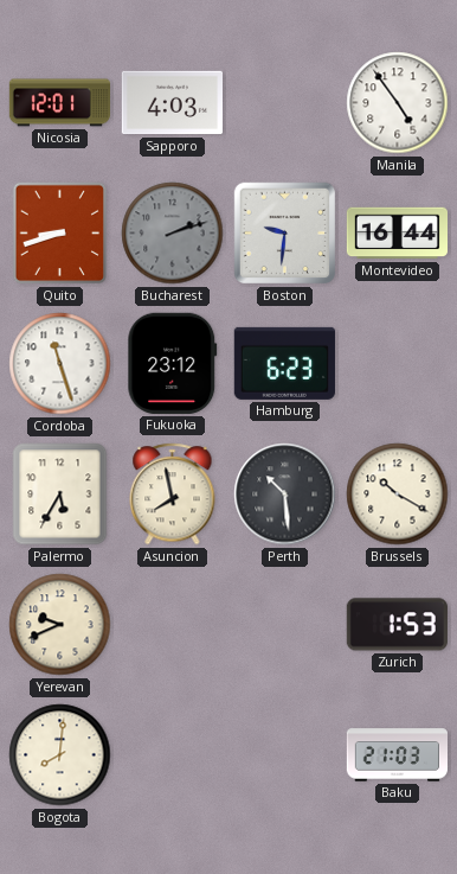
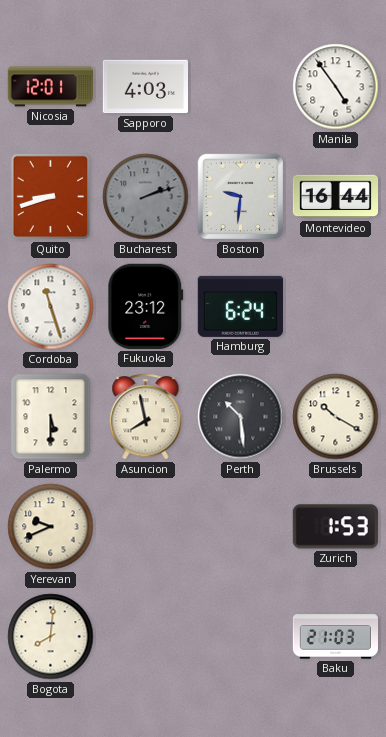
Hamburg: 6:23 -> 6:24
Palermo: 5:35 -> 5:30
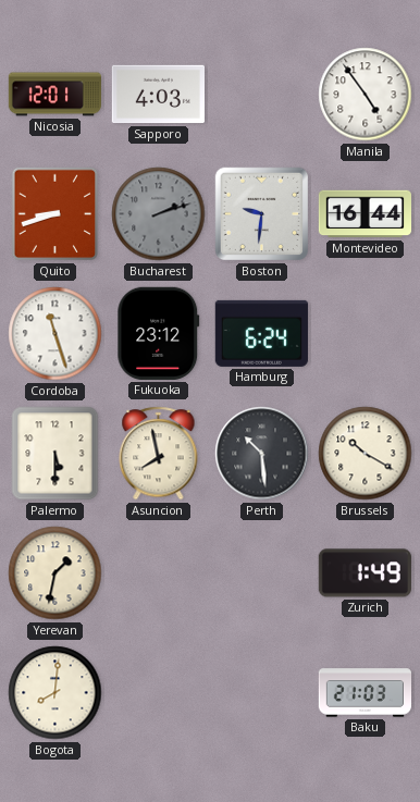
Yerevan: 9:41 -> 1:32
Zurich: 1:53 -> 1:49
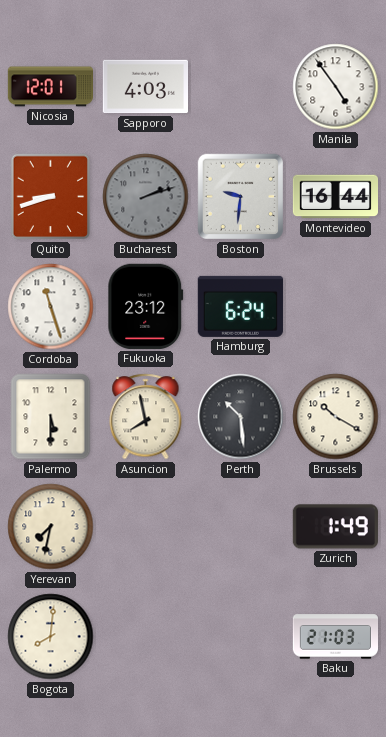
Yerevan: 1:32 -> 7:32
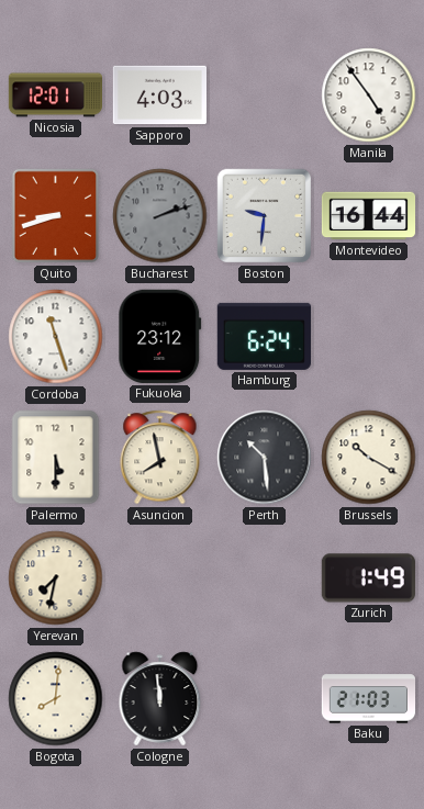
Cologne: none -> 11:59
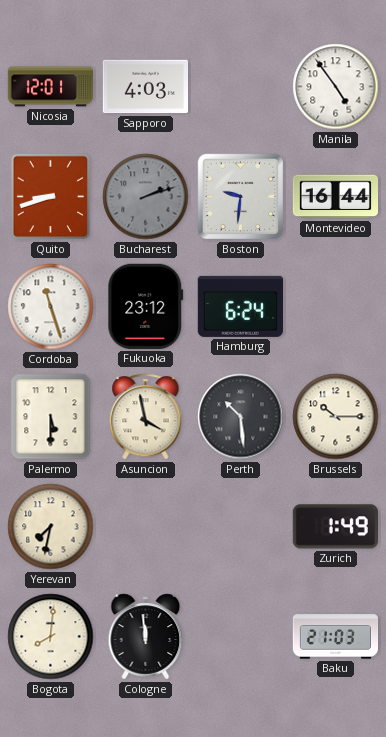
Asuncion: 7:58 -> 3:58
Brussels: 10:20 -> 10:15
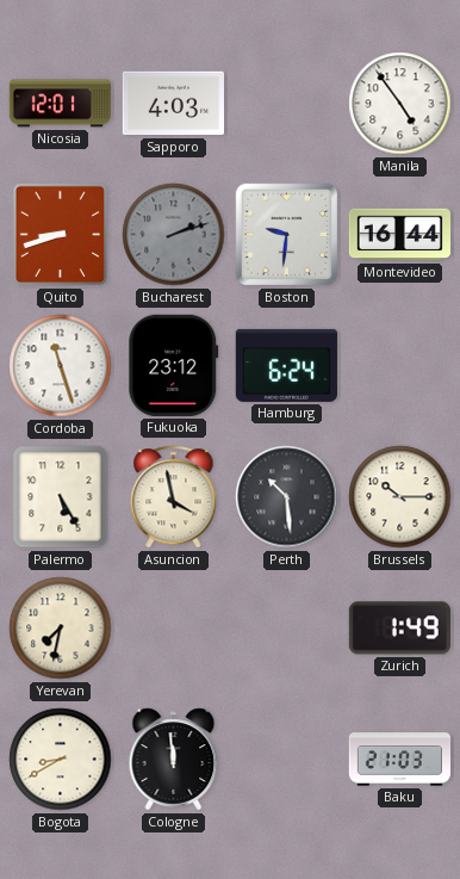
Palermo: 5:30 -> 5:25
Bogota: 8:01 -> 8:40
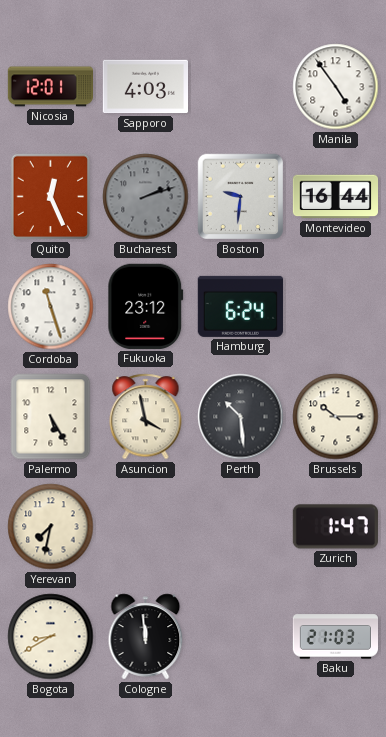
Quito: 8:42 -> 12:26
Zurich: 1:49 -> 1:47
